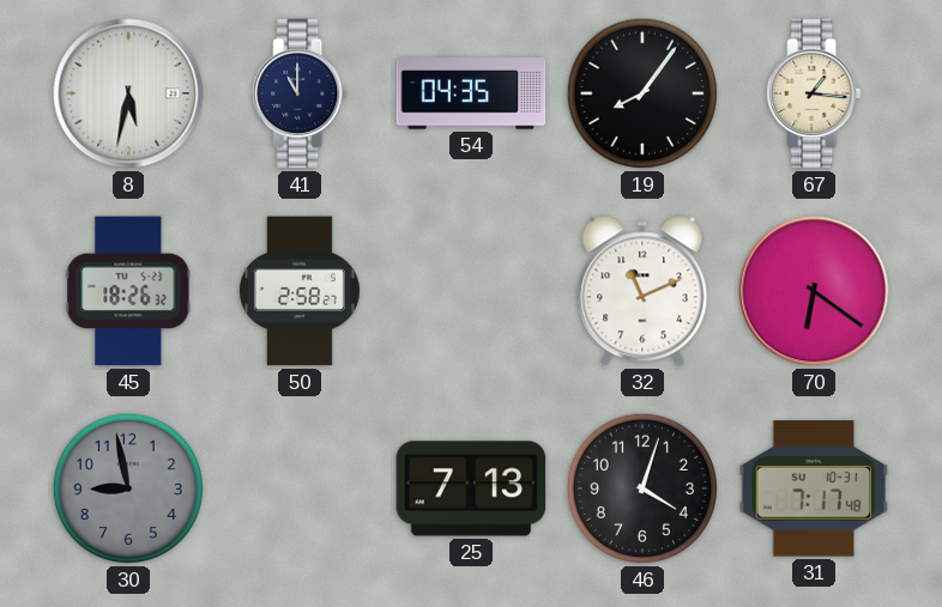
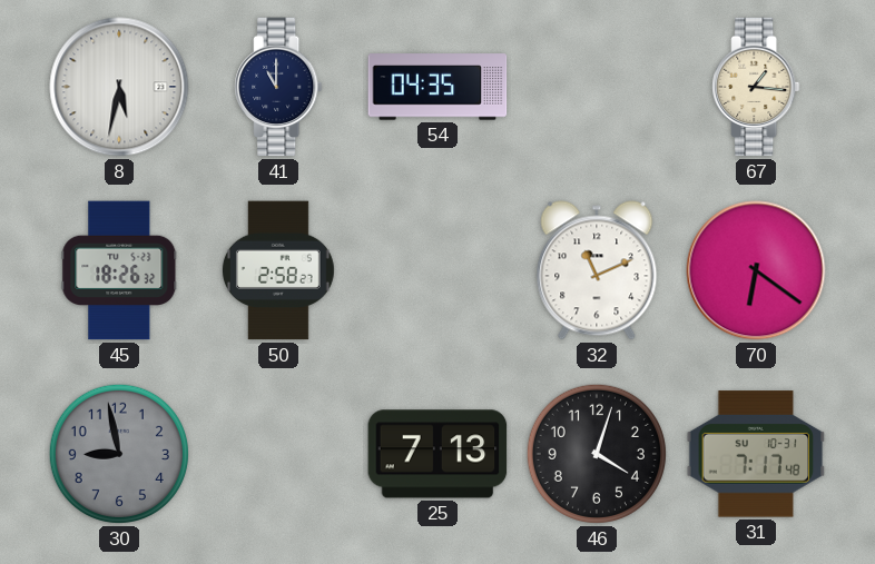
19: 8:06 -> none
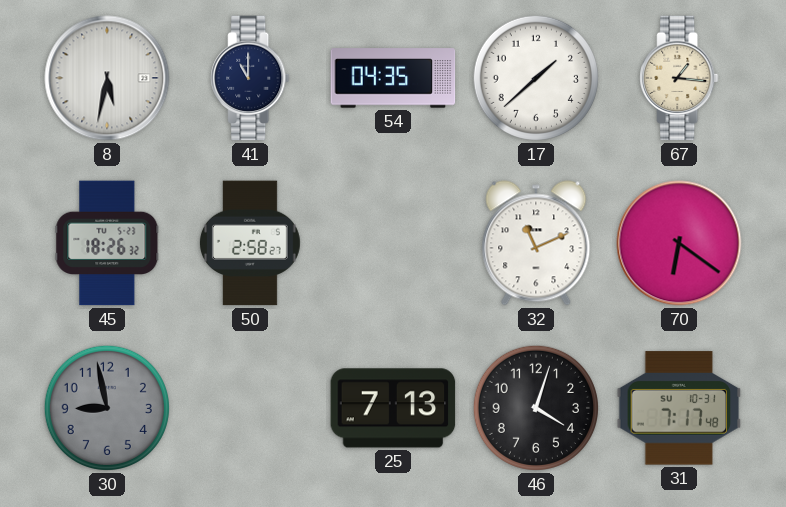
17: none -> 1:38
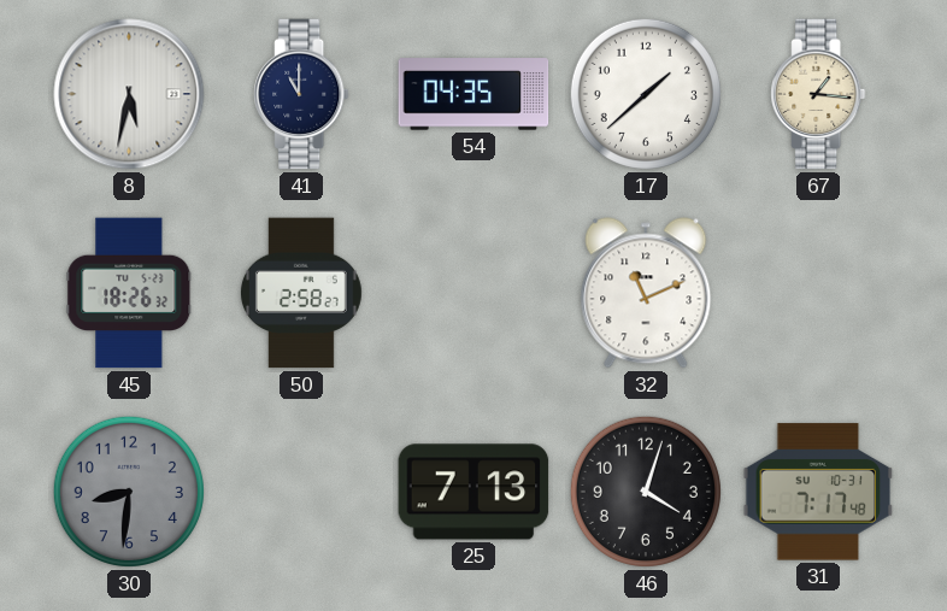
70: 6:21 -> none
30: 8:58 -> 8:31
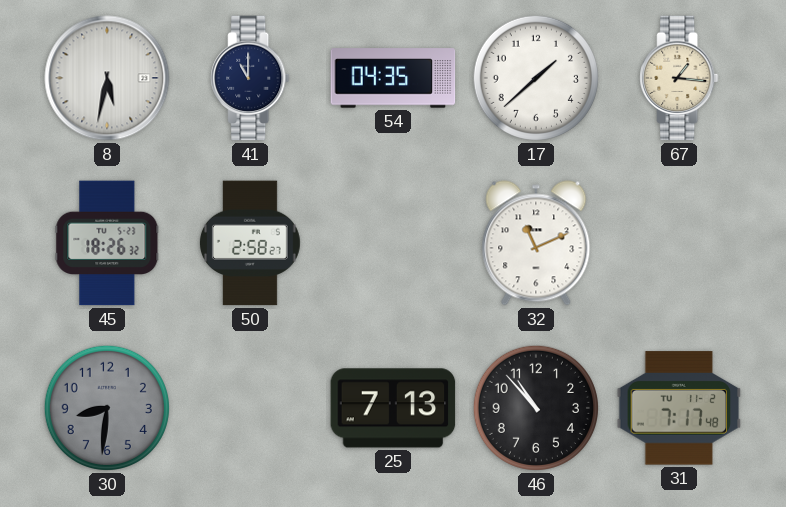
46: 4:03 -> 10:53
31 date: SU 10-31 -> TU 11-2
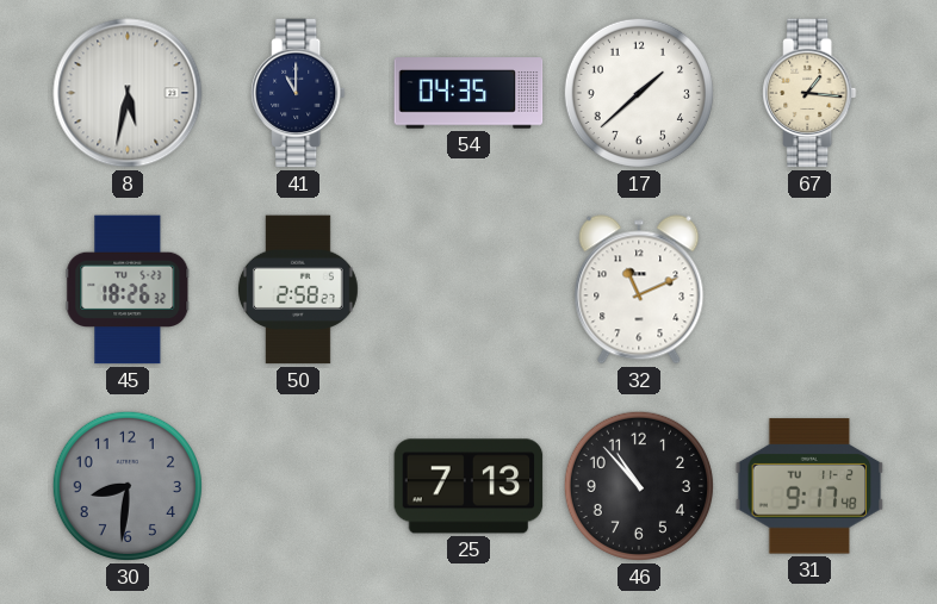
31: 7:17 -> 9:17
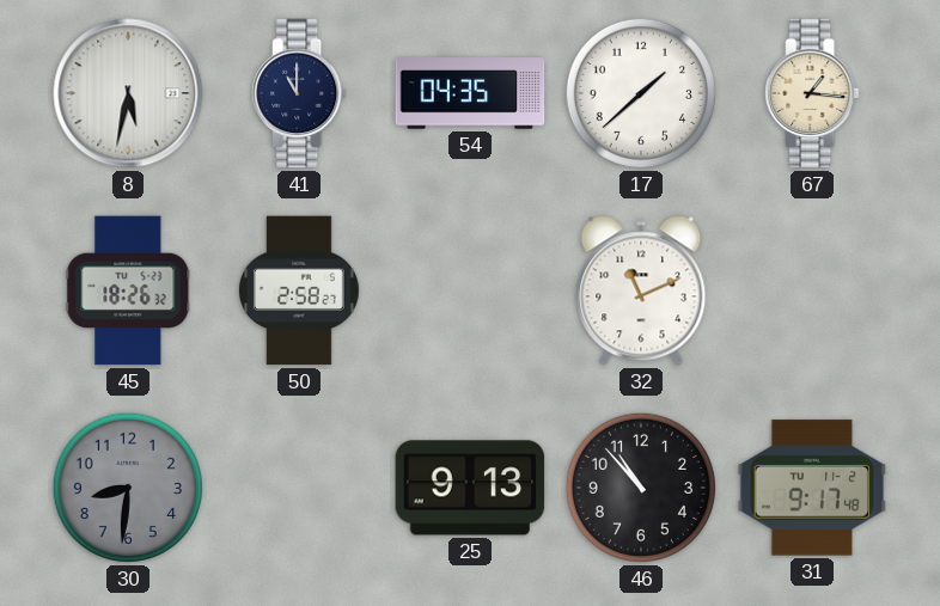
25: 7:13 -> 9:13
